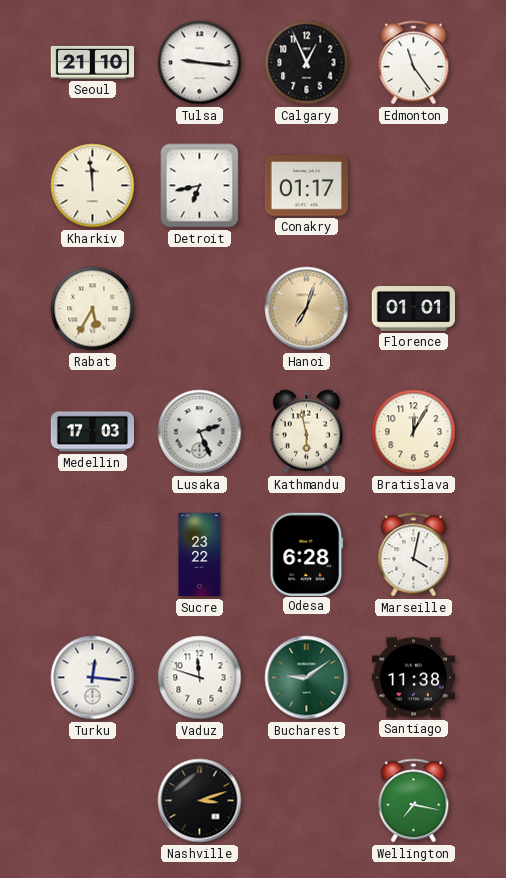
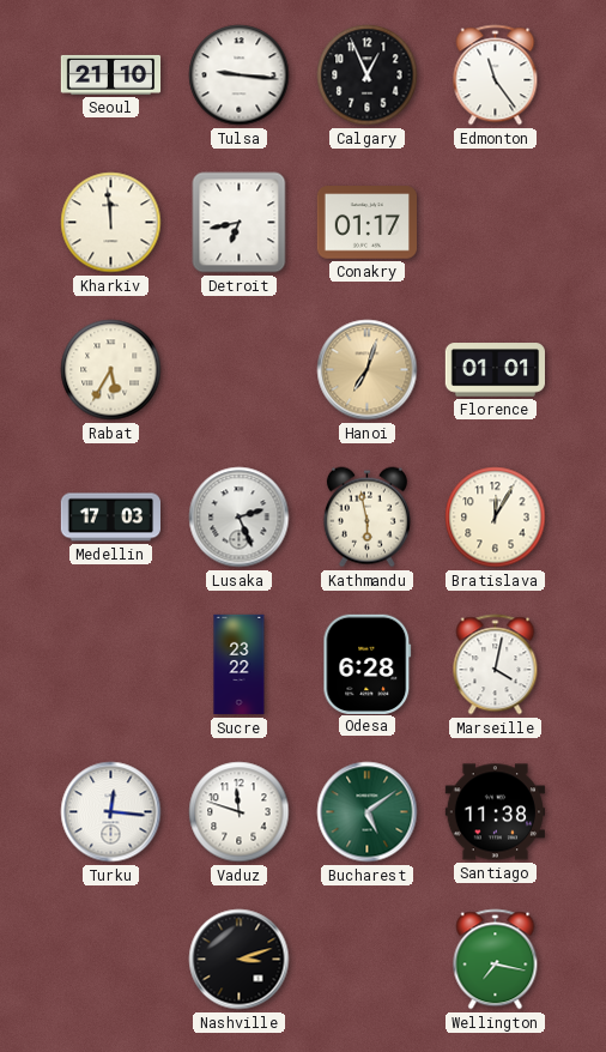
Bucharest: 9:09 -> 5:09
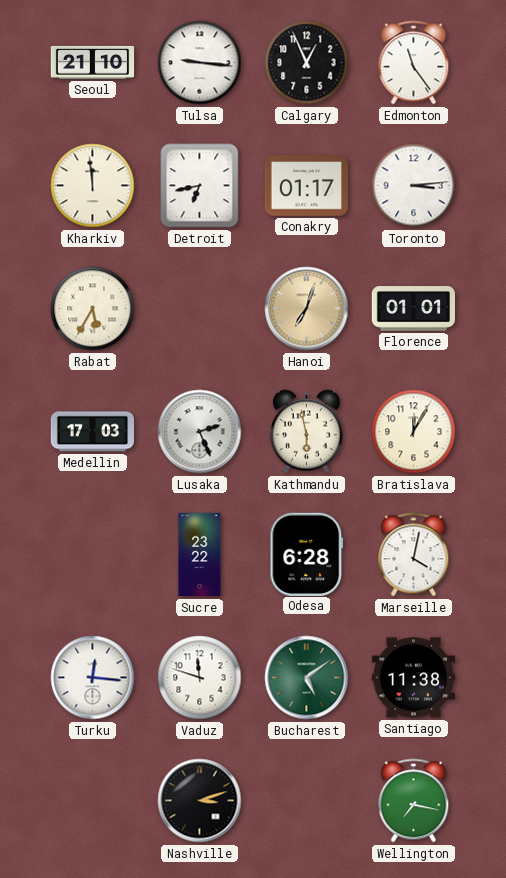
Toronto: none -> 3:14
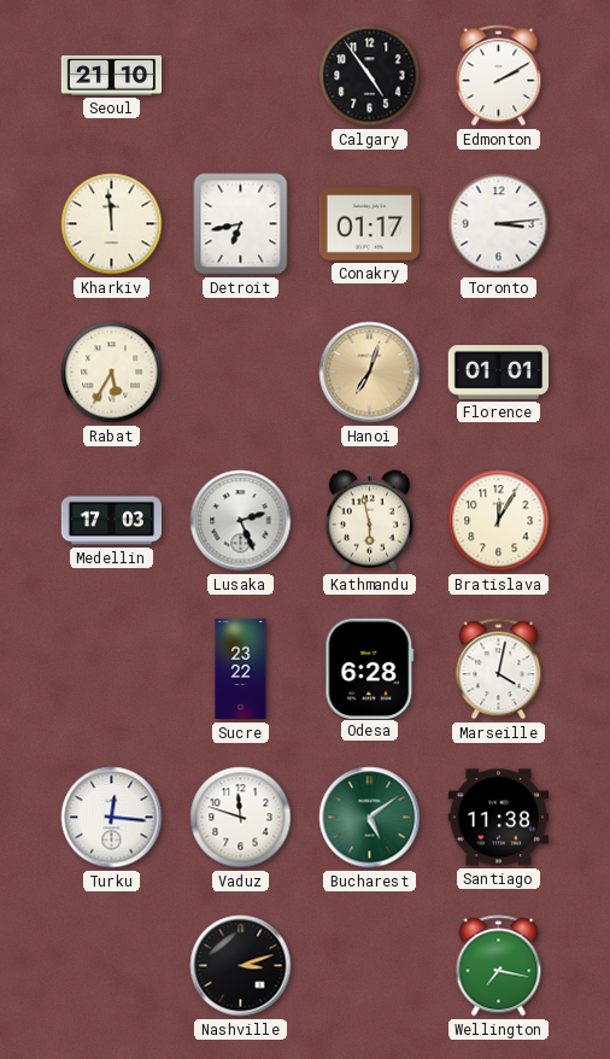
Tulsa: 9:16 -> none
Calgary: 12:56 -> 4:54
Edmonton: 11:24 -> 2:10
